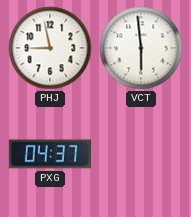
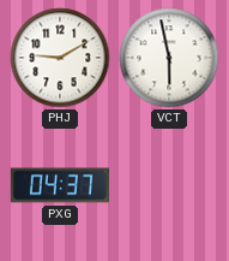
PHJ: 8:58 -> 9:10
VCT: 5:59 -> 5:58
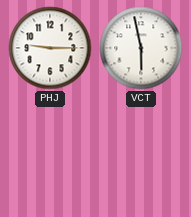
PHJ: 9:10 -> 9:15
PXG: 04:37 -> none
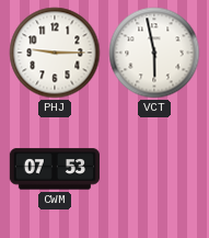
CWM: none -> 07:53
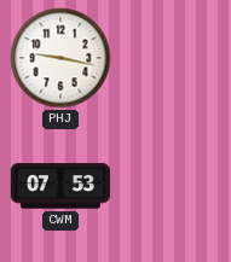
PHJ: 9:15 -> 9:17
VCT: 5:58 -> none
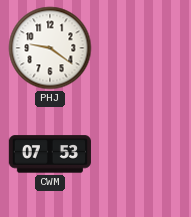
PHJ: 9:17 -> 9:21
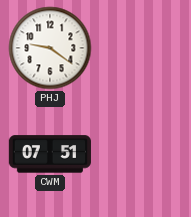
CWM: 07:53 -> 07:51
